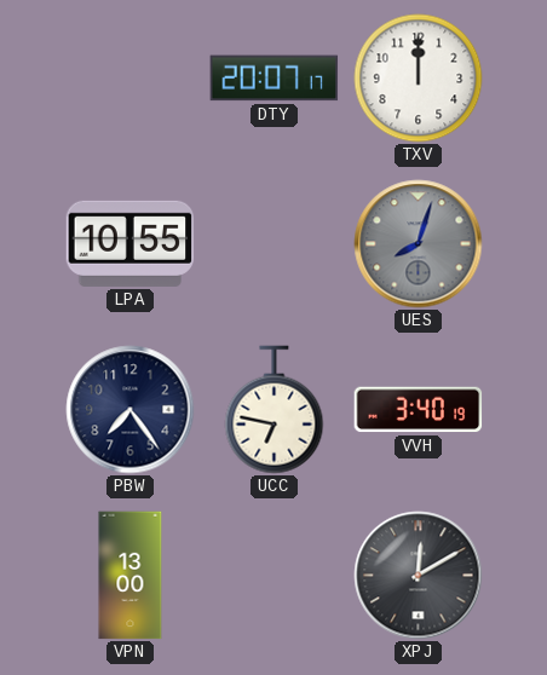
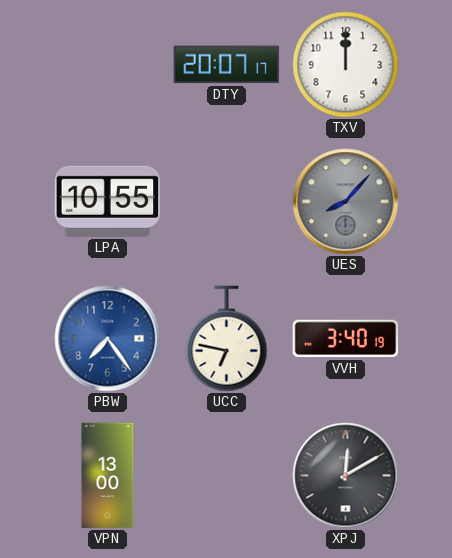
UES: 8:03 -> 8:07
PBW dial: navy -> blue
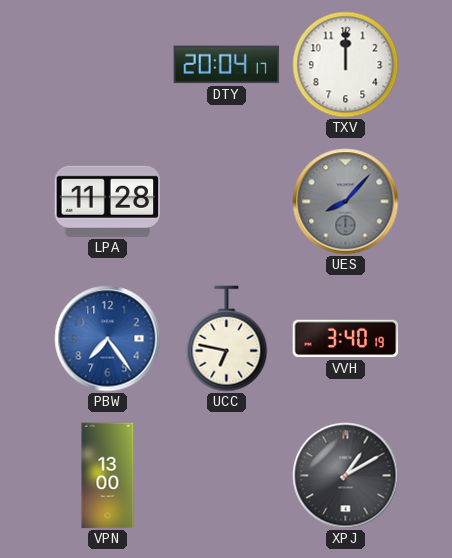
DTY: 20:07 -> 20:04
LPA: 10:55 -> 11:28
XPJ: 12:10 -> 1:10
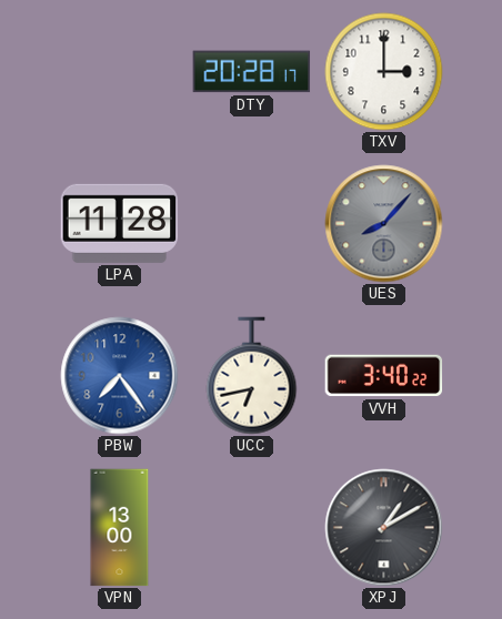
DTY: 20:04 -> 20:28
TXV: 12:00 -> 3:00
UCC: 6:47 -> 6:43
VVH: 3:40:19 -> 3:40:22
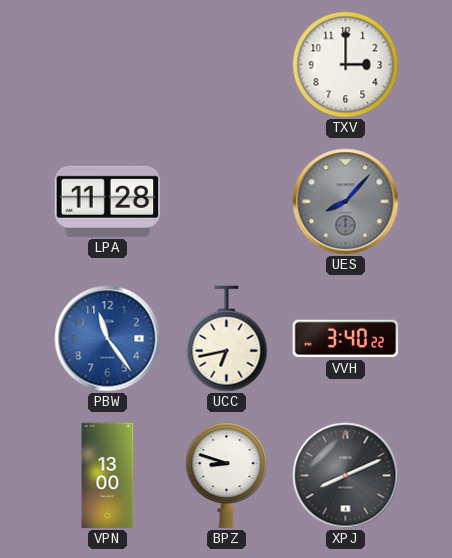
DTY: 20:28 -> none
PBW: 7:24 -> 11:24
BPZ: none -> 8:48
XPJ: 1:10 -> 8:11
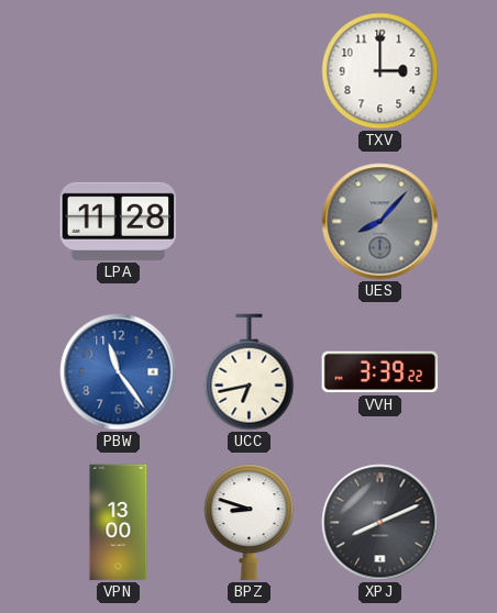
VVH: 3:40 -> 3:39
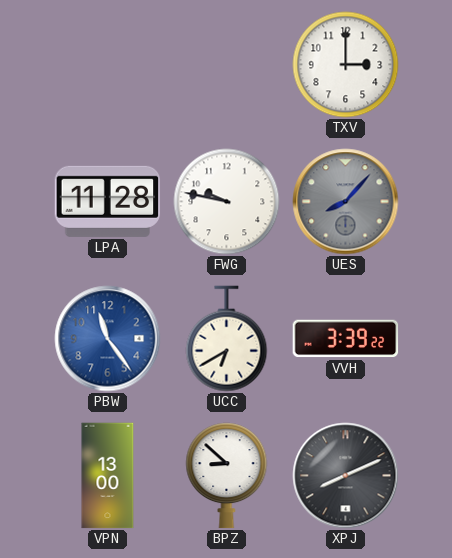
FWG: none -> 9:47
UCC: 6:43 -> 6:40
BPZ: 8:48 -> 8:52
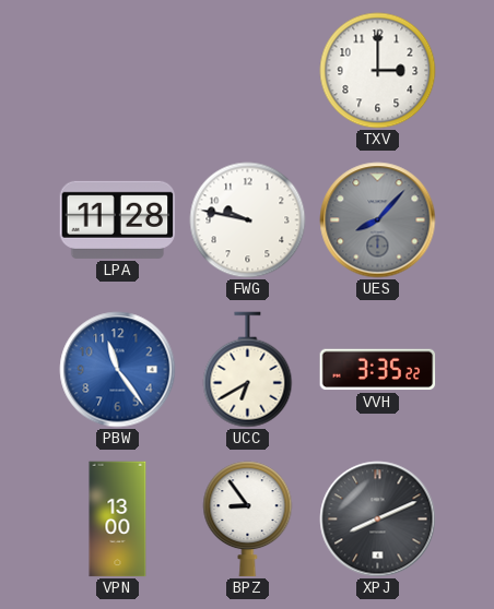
VVH: 3:39 -> 3:35
BPZ: 8:52 -> 8:54
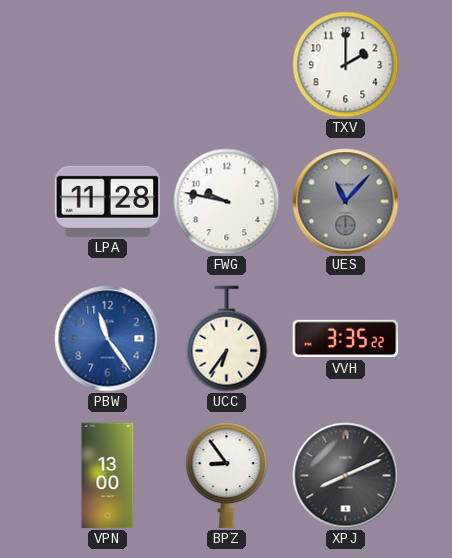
TXV: 3:00 -> 2:00
UES: 8:07 -> 11:07
UCC: 6:40 -> 6:36
